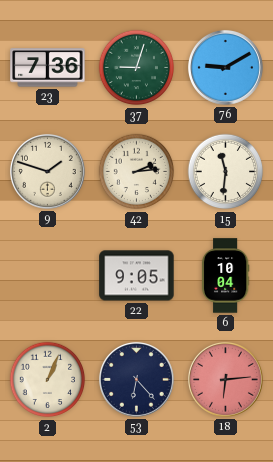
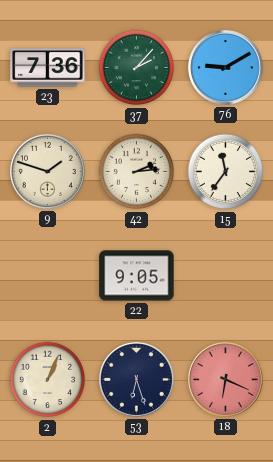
37: 9:03 -> 2:07
15: 11:31 -> 11:36
6: 10:04 -> none
53: 6:23 -> 6:27
18: 6:14 -> 6:19
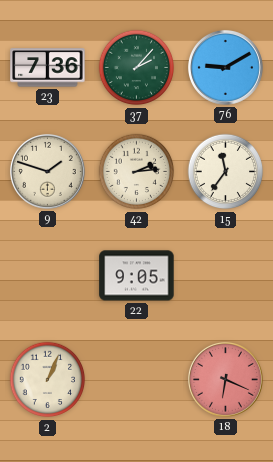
53: 6:27 -> none
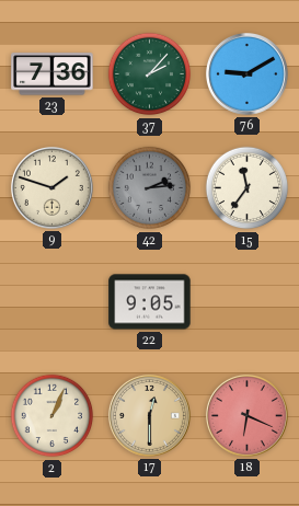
42 dial: cream -> grey
17: none -> 12:30
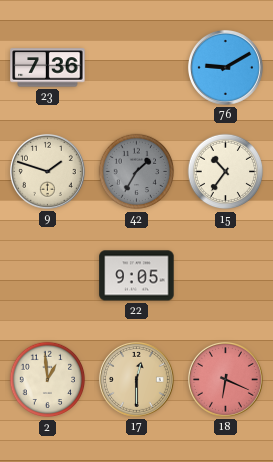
37: 2:07 -> none
42: 2:14 -> 1:35
15: 11:36 -> 10:36
2: 1:04 -> 12:59
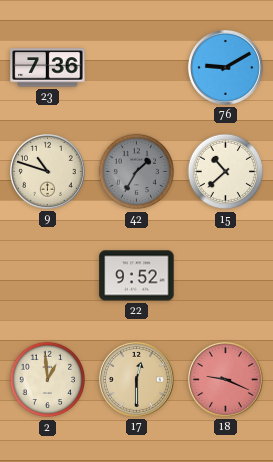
9: 1:48 -> 10:48
15: 10:36 -> 10:38
22: 9:05 -> 9:52
18: 6:19 -> 9:19
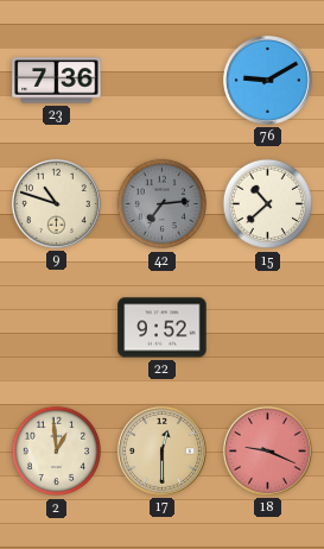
42: 1:35 -> 7:14
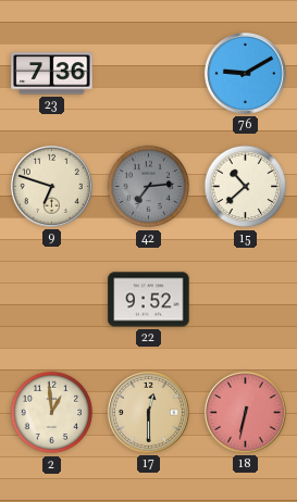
9: 10:48 -> 6:48
18: 9:19 -> 6:32
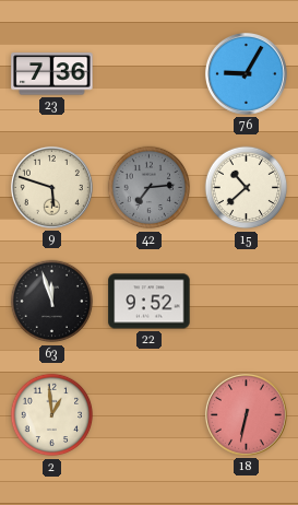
76: 9:10 -> 9:05
9: 6:48 -> 5:48
63: none -> 11:57
17: 12:30 -> none
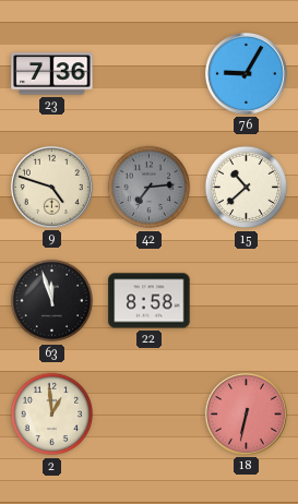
9: 5:48 -> 4:48
22: 9:52 -> 8:58
